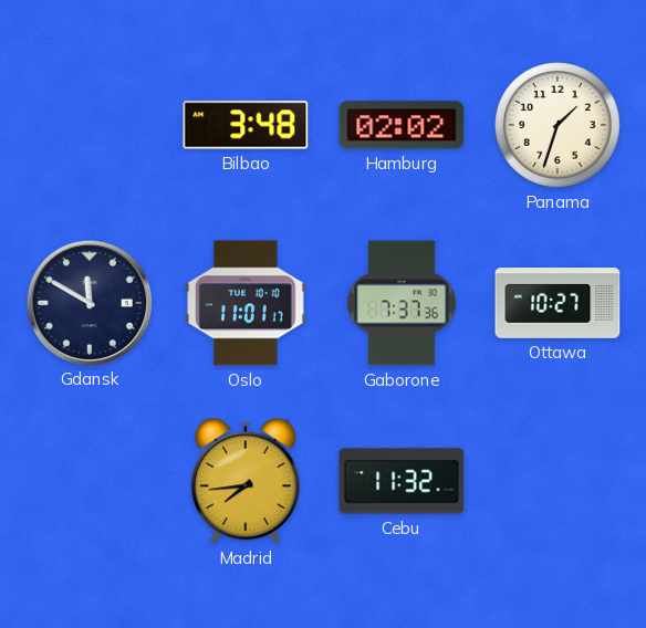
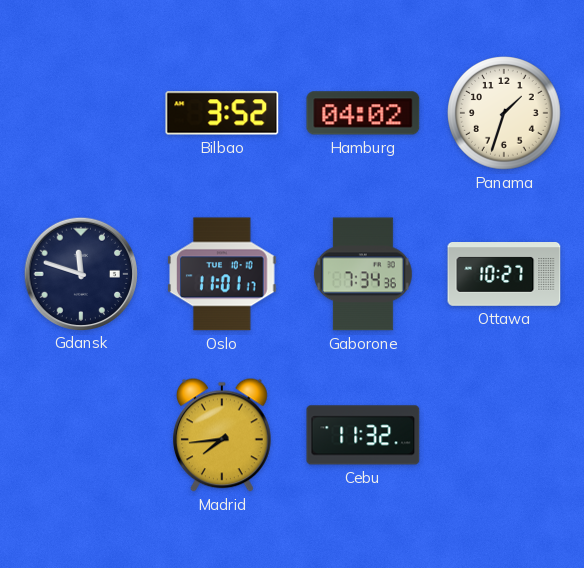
Bilbao: 3:48 -> 3:52
Hamburg: 02:02 -> 04:02
Gdansk: 11:50 -> 11:48
Gaborone: 7:37 -> 7:34
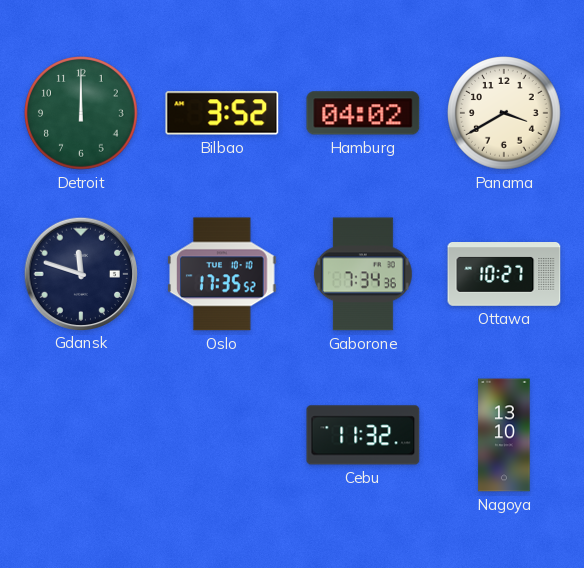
Detroit: none -> 12:00
Panama: 1:33 -> 3:40
Oslo: 11:01 -> 17:35
Madrid: 7:44 -> none
Nagoya: none -> 13:10
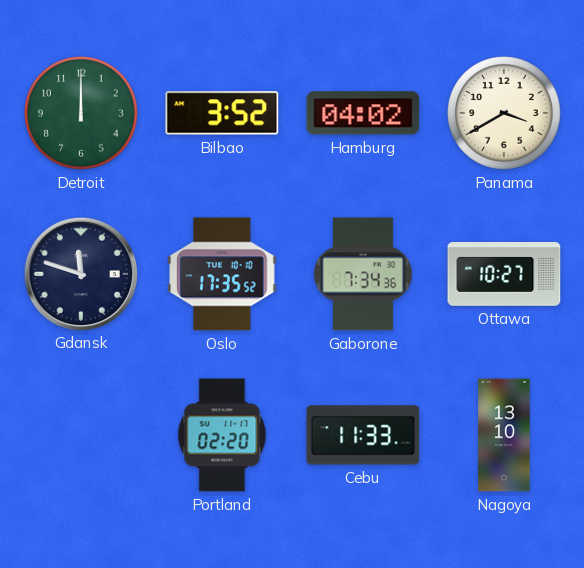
Portland: none -> 02:20
Cebu: 11:32 -> 11:33
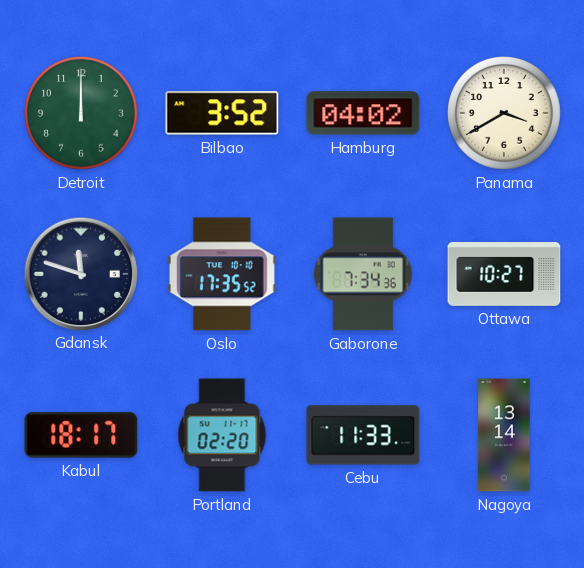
Kabul: none -> 18:17
Nagoya: 13:10 -> 13:14
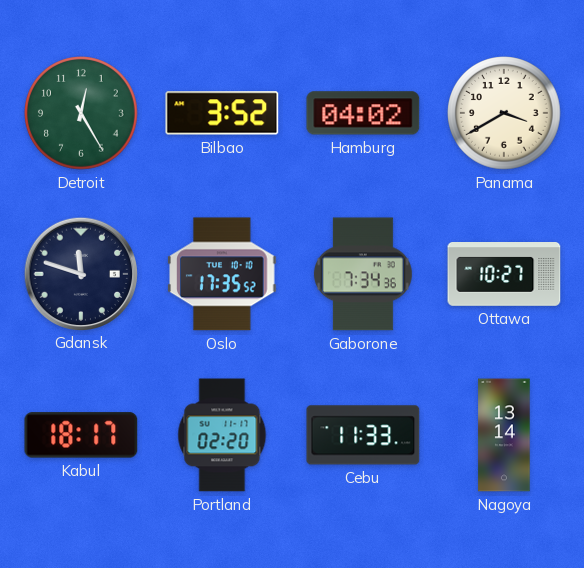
Detroit: 12:00 -> 12:25
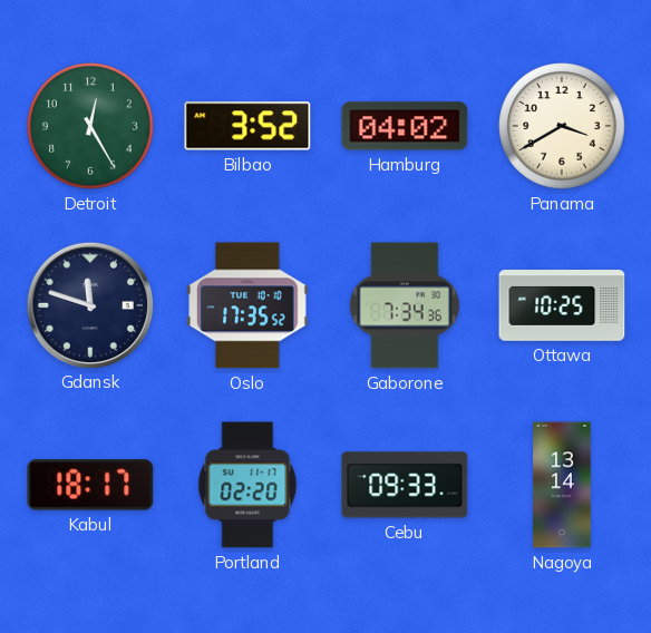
Ottawa: 10:27 -> 10:25
Cebu: 11:33 -> 09:33
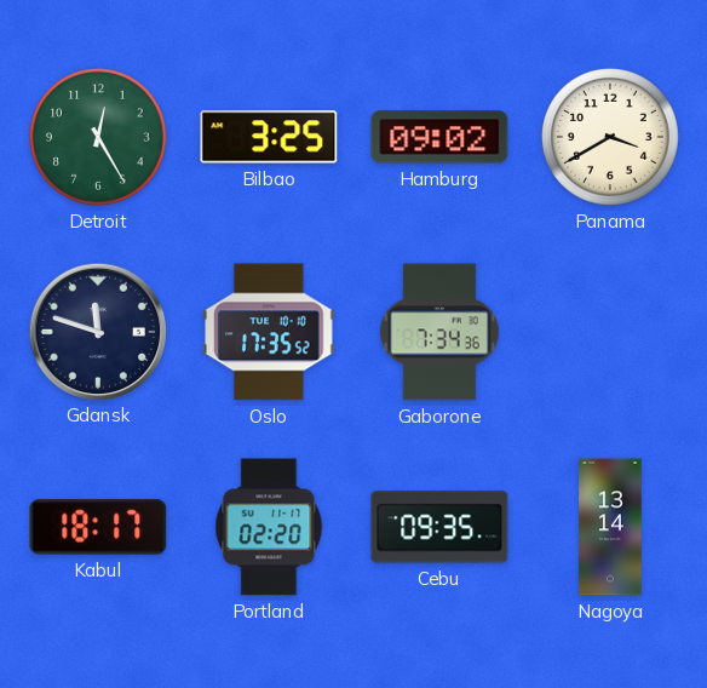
Bilbao: 3:52 -> 3:25
Hamburg: 04:02 -> 09:02
Ottawa: 10:25 -> none
Cebu: 09:33 -> 09:35
